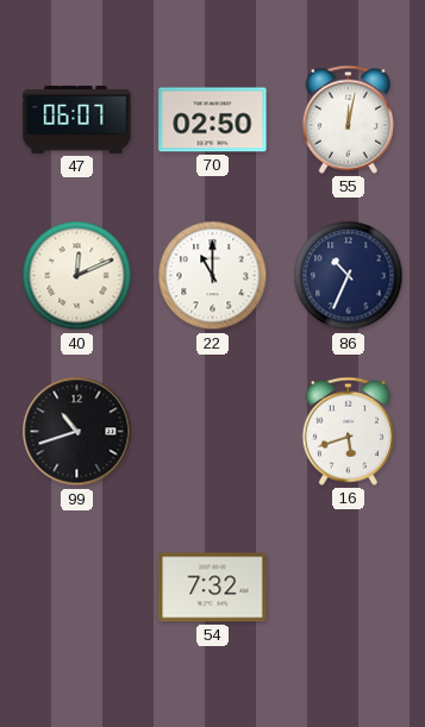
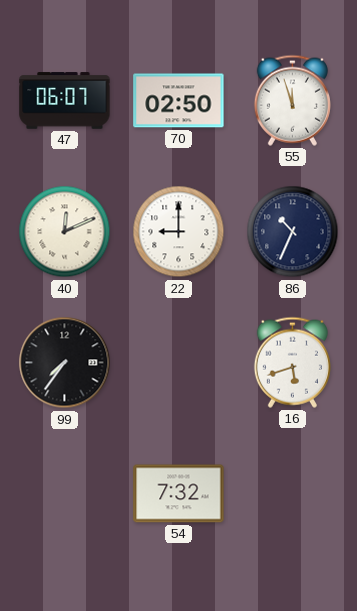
55: 12:02 -> 11:57
22: 11:00 -> 9:00
99: 10:42 -> 7:36
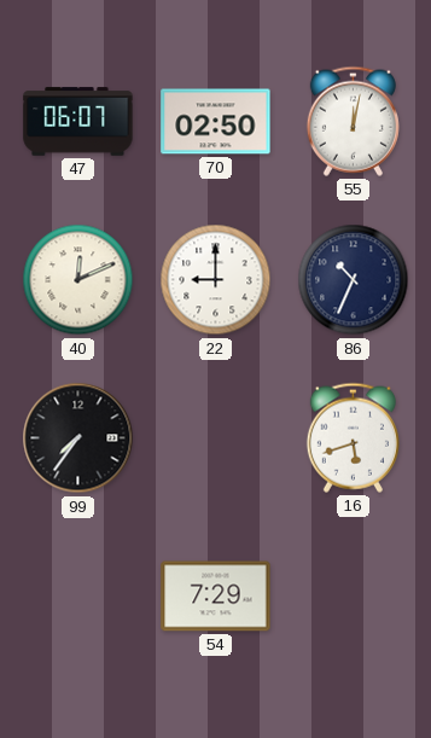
55: 11:57 -> 12:02
54: 7:32 -> 7:29
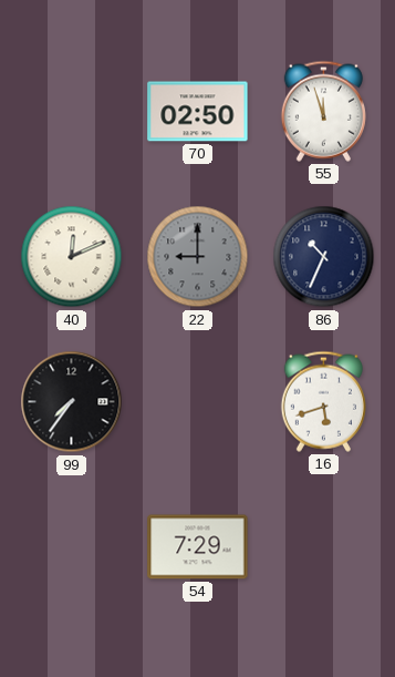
47: 06:07 -> none
55: 12:02 -> 11:57
22 dial: white -> grey
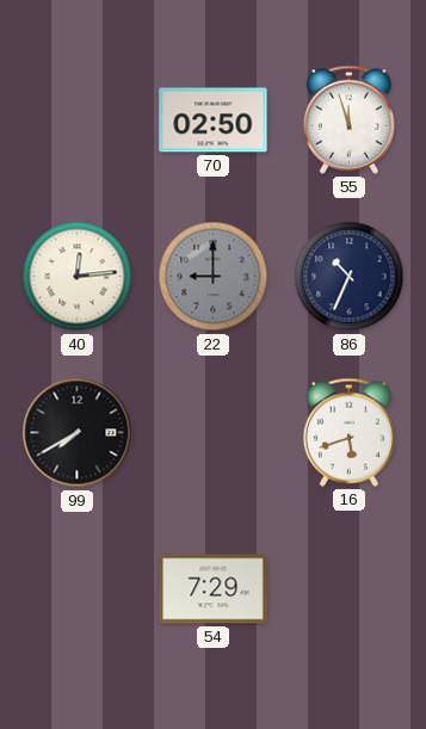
40: 12:11 -> 12:14
99: 7:36 -> 7:40
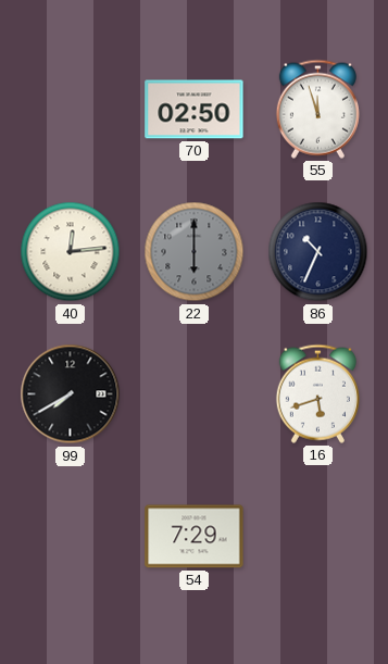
22: 9:00 -> 6:00
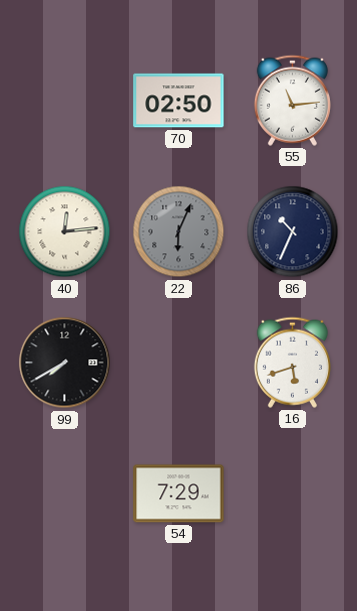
55: 11:57 -> 11:14
22: 6:00 -> 6:04
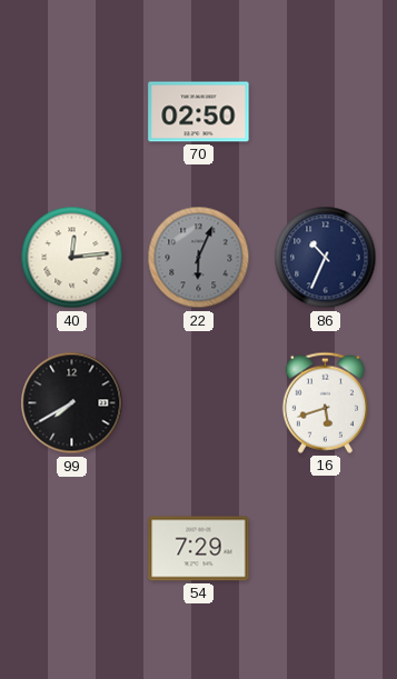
55: 11:14 -> none
